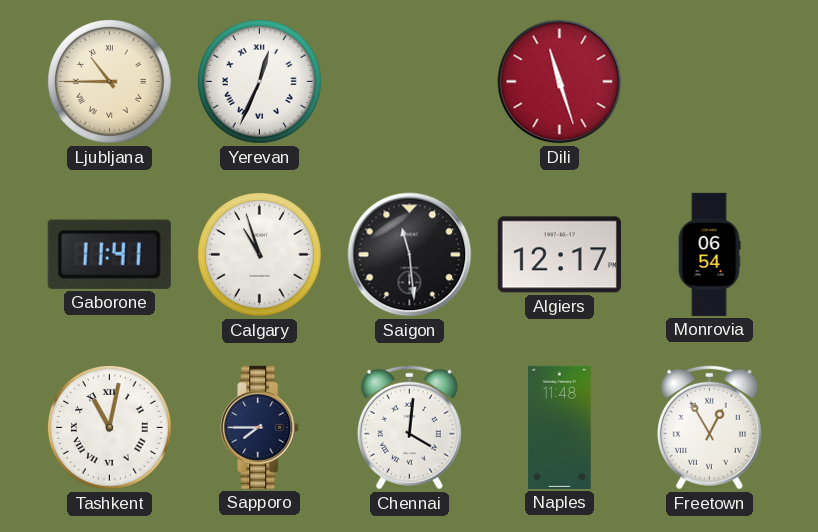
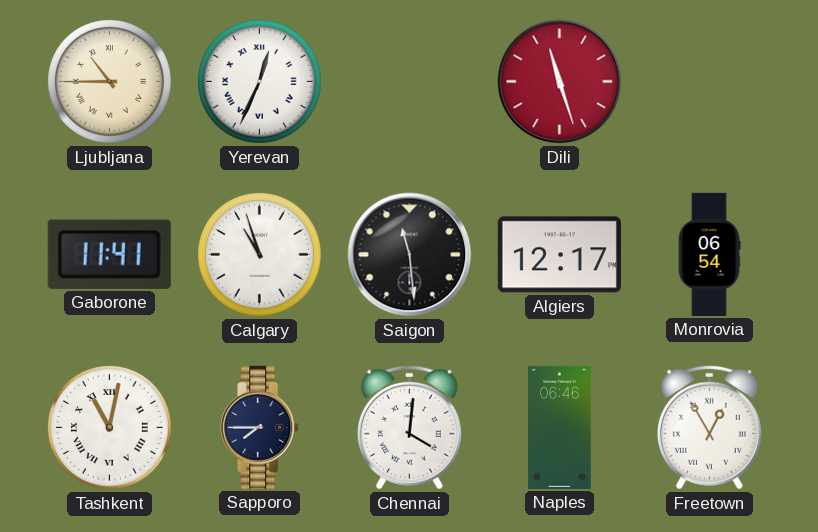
Naples: 11:48 -> 06:46
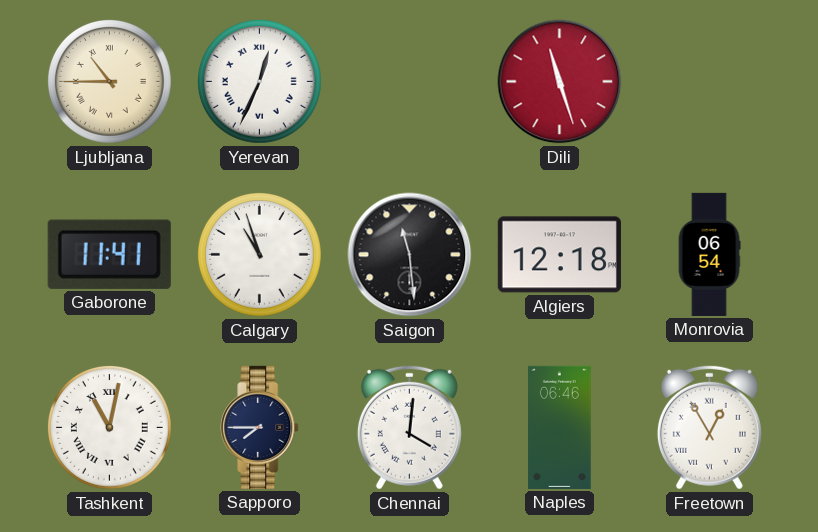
Algiers: 12:17 -> 12:18
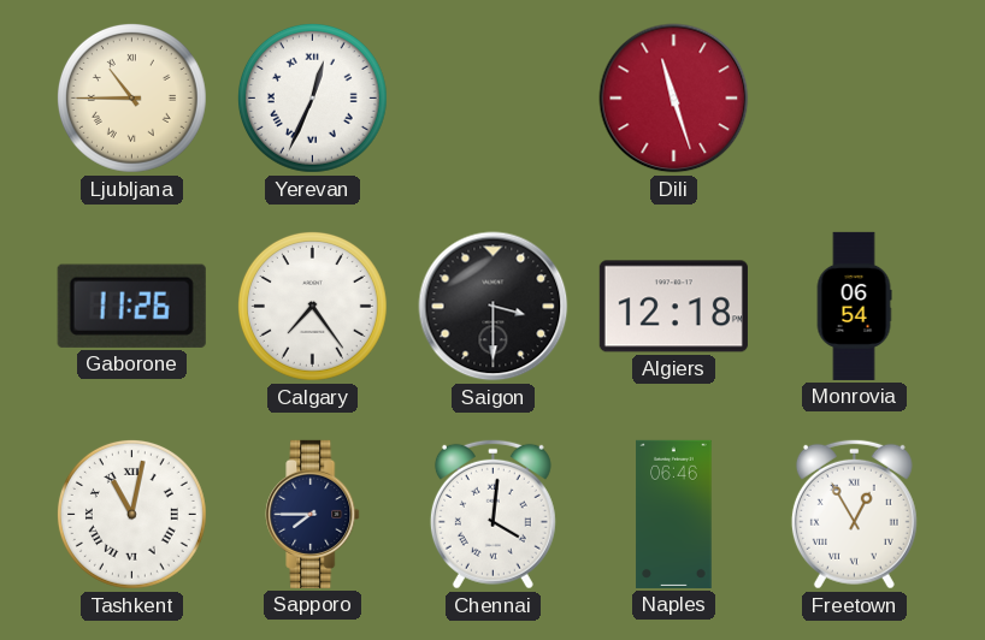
Gaborone: 11:41 -> 11:26
Calgary: 10:57 -> 7:24
Saigon: 11:29 -> 3:30
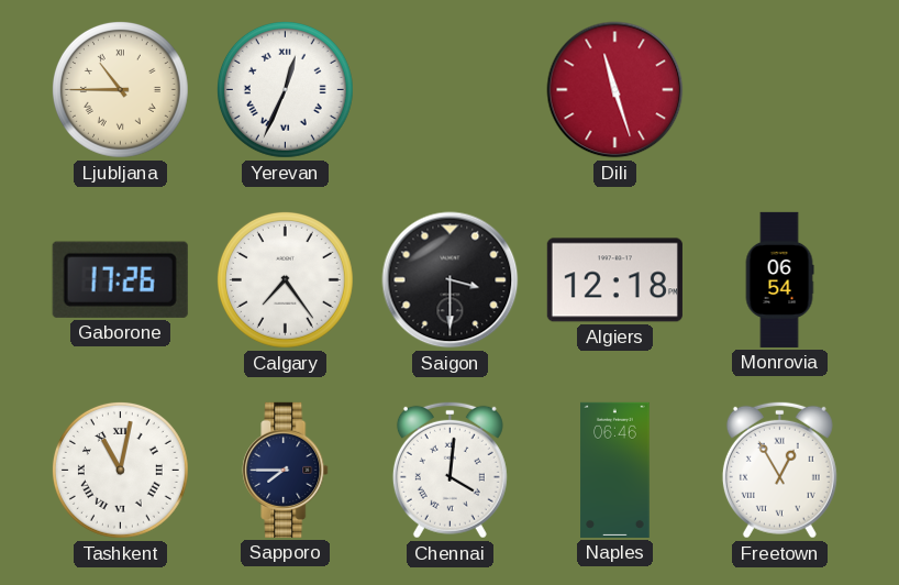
Gaborone: 11:26 -> 17:26
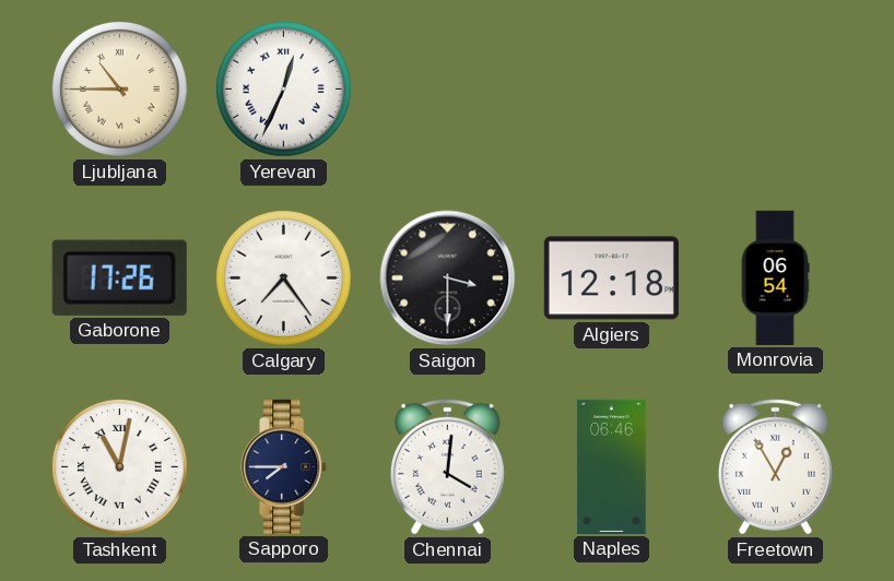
Dili: 11:27 -> none
